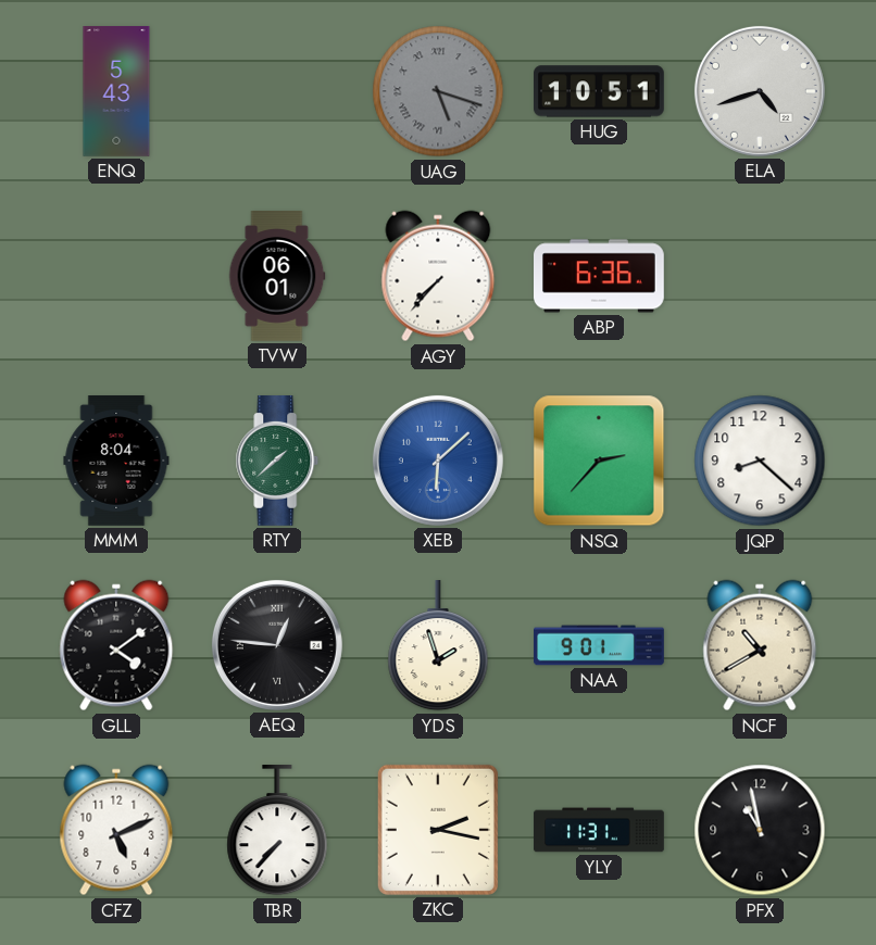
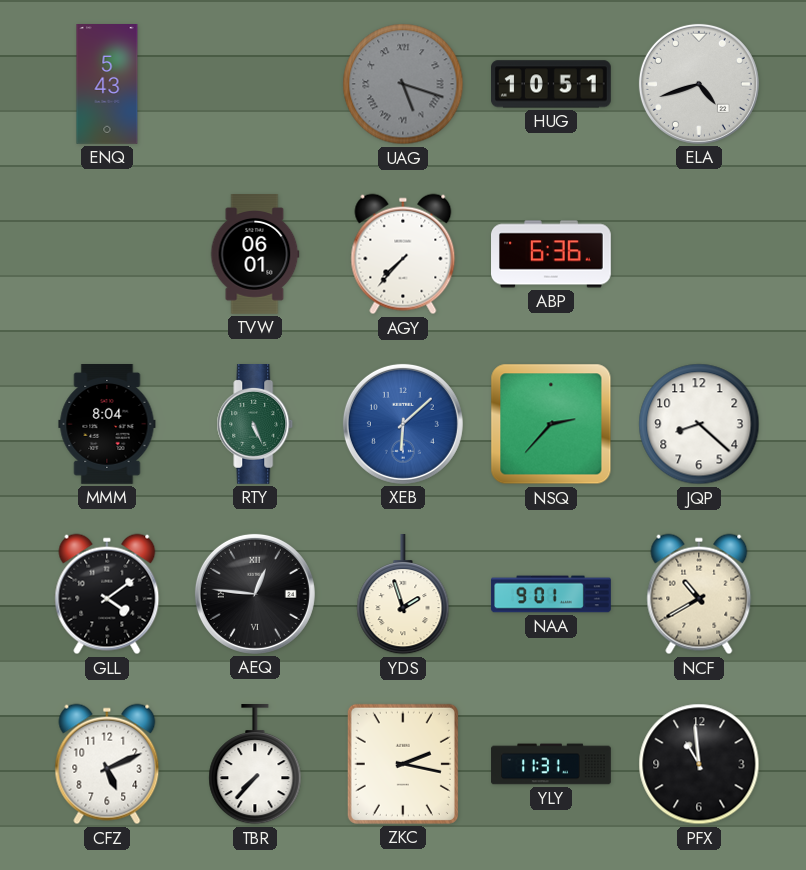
RTY: 1:38 -> 5:26
PFX: 10:58 -> 10:59
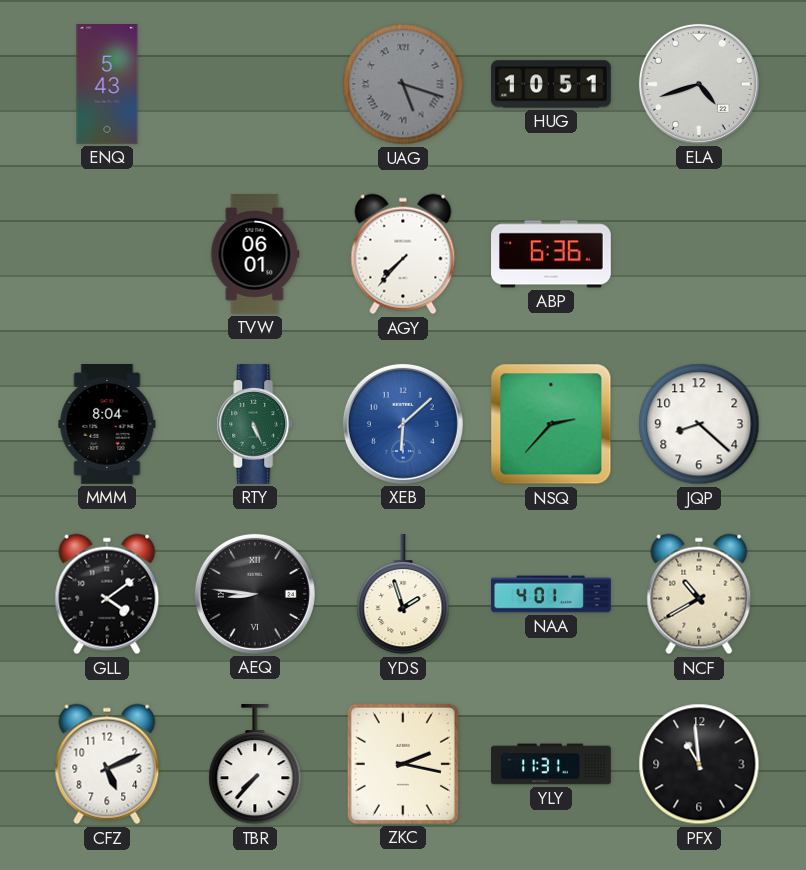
AEQ: 12:46 -> 8:46
NAA: 9:01 -> 4:01
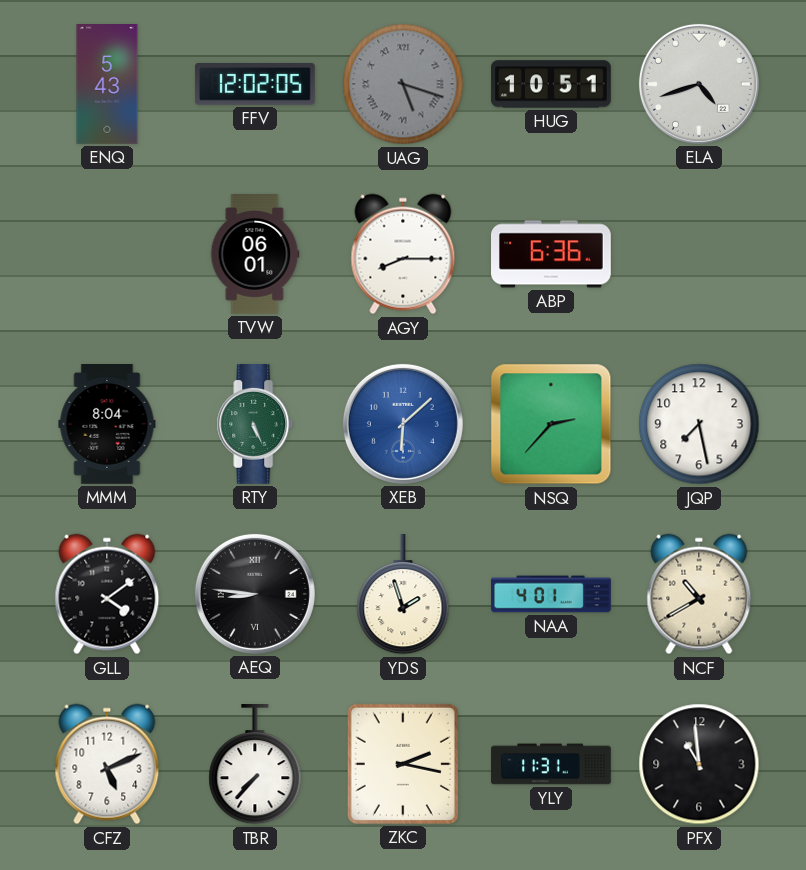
FFV: none -> 12:02
AGY: 7:37 -> 8:15
JQP: 8:22 -> 7:28
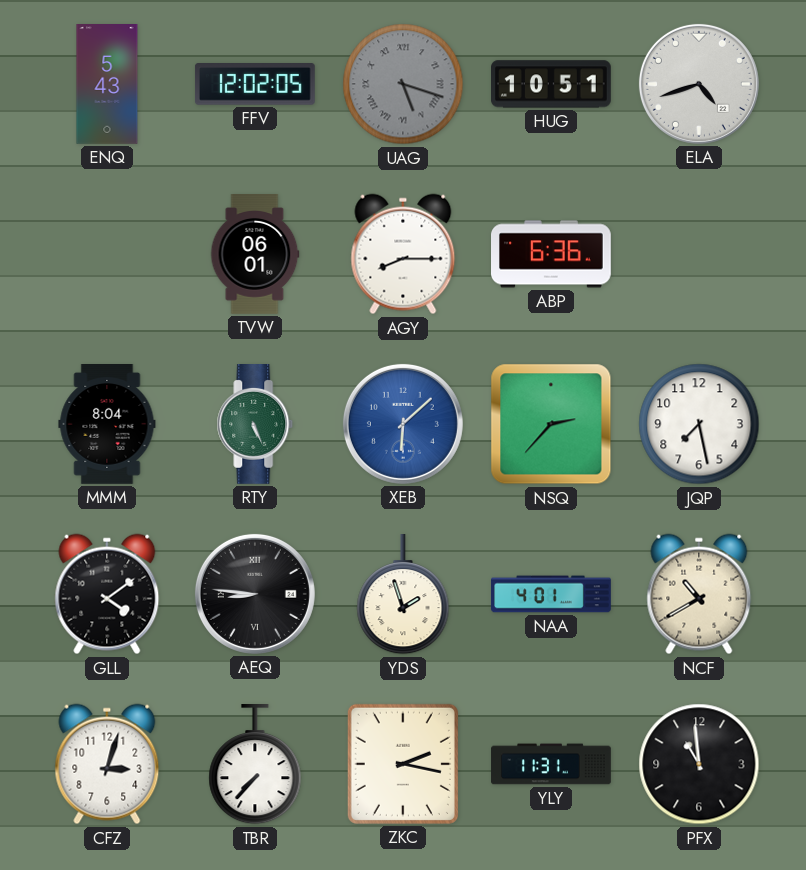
CFZ: 5:11 -> 3:03
